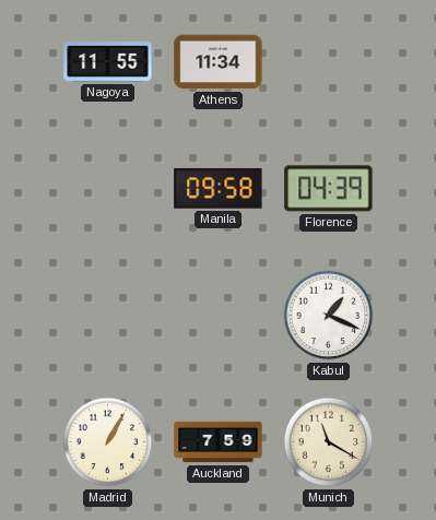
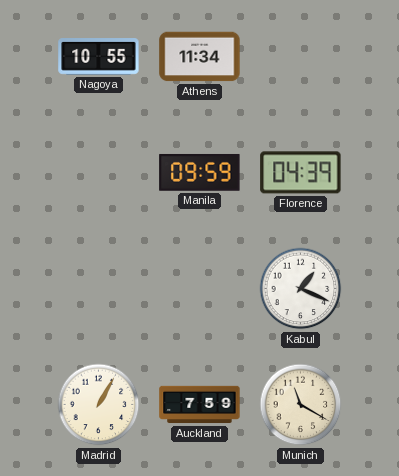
Nagoya: 11:55 -> 10:55
Manila: 09:58 -> 09:59
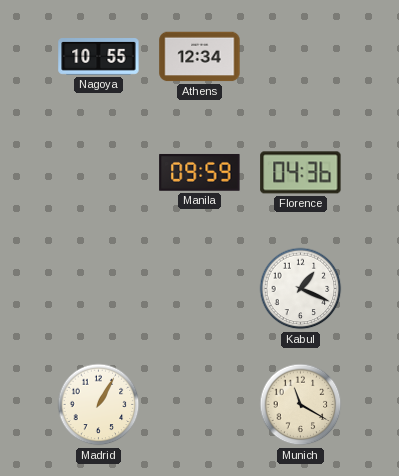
Athens: 11:34 -> 12:34
Florence: 04:39 -> 04:36
Auckland: 7:59 -> none
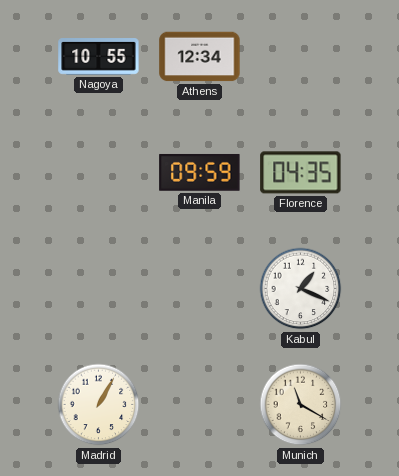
Florence: 04:36 -> 04:35
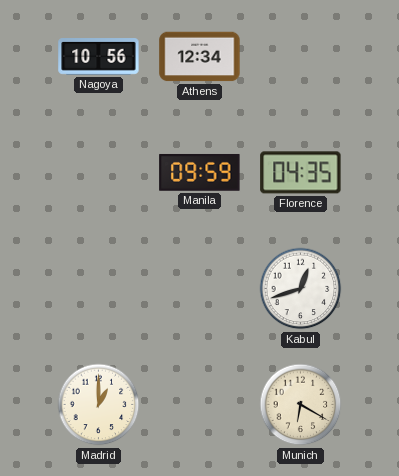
Nagoya: 10:55 -> 10:56
Kabul: 1:19 -> 12:42
Madrid: 1:05 -> 1:00
Munich: 11:20 -> 6:20
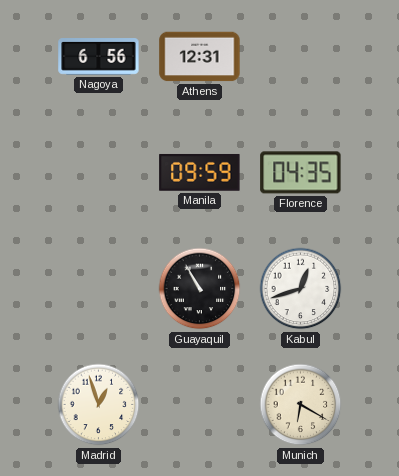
Nagoya: 10:56 -> 6:56
Athens: 12:34 -> 12:31
Guayaquil: none -> 10:55
Madrid: 1:00 -> 12:57
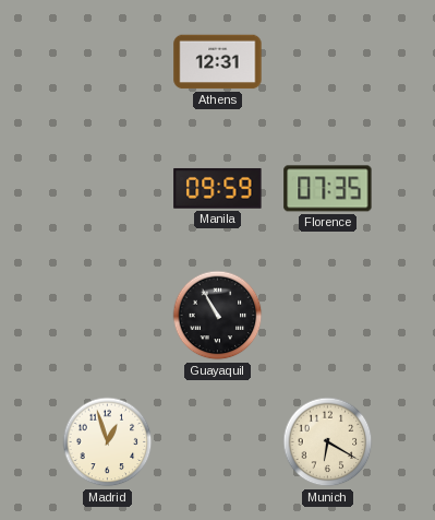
Nagoya: 6:56 -> none
Florence: 04:35 -> 07:35
Kabul: 12:42 -> none
